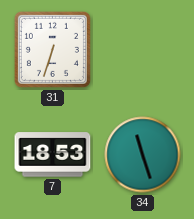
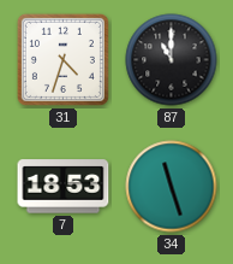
31: 6:33 -> 4:33
87: none -> 11:00
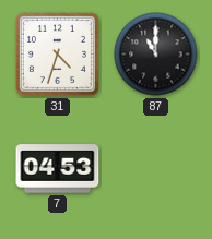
7: 18:53 -> 04:53
34: 11:27 -> none
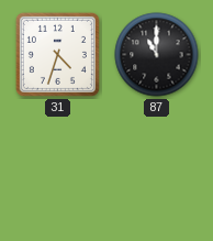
7: 04:53 -> none
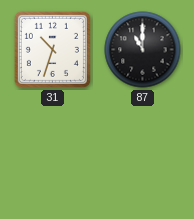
31: 4:33 -> 10:33
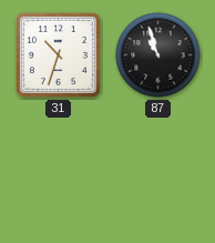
87: 11:00 -> 10:57
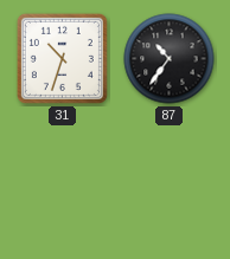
87: 10:57 -> 10:36
